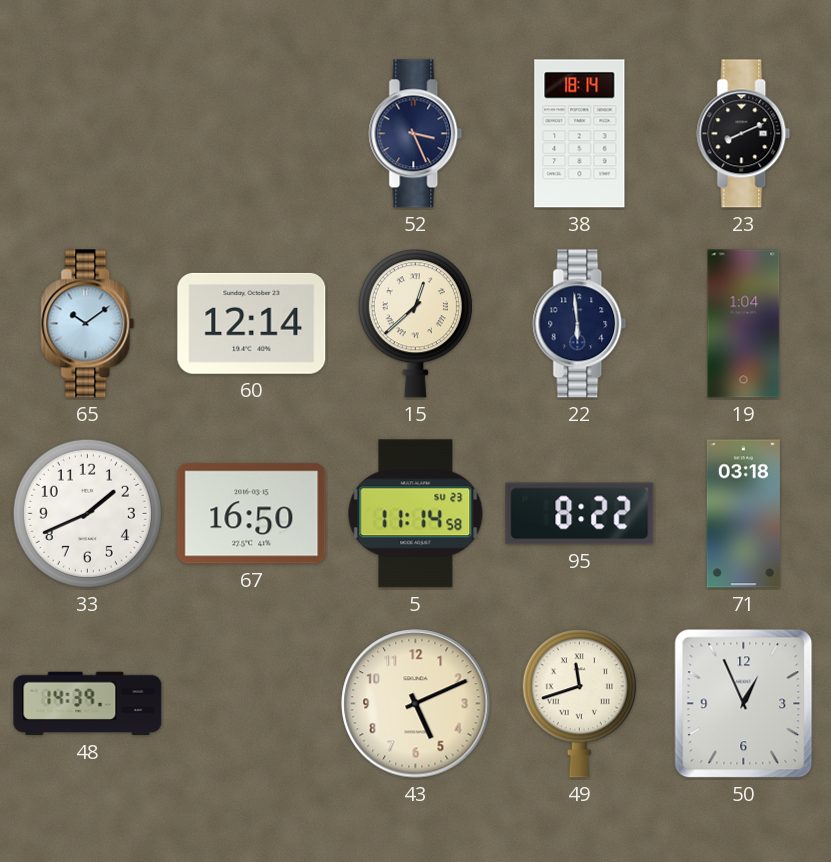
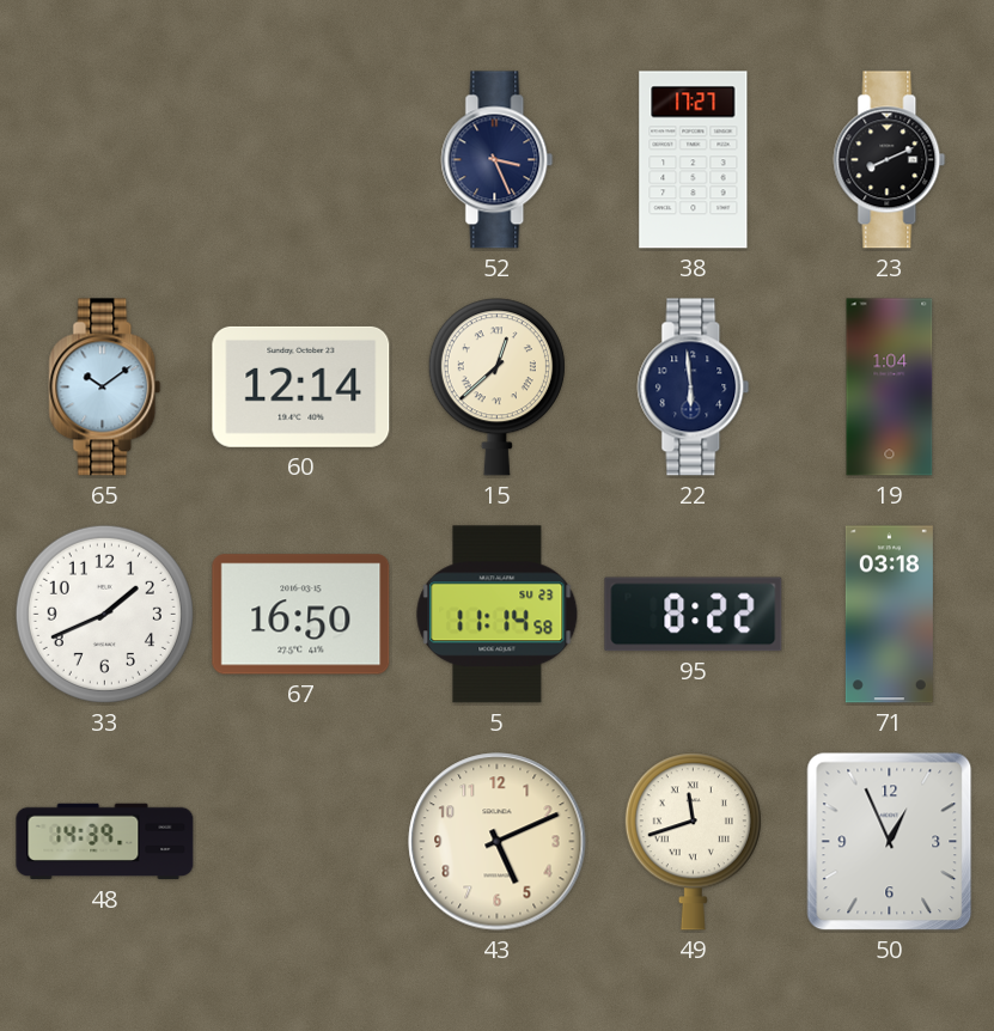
38: 18:14 -> 17:27
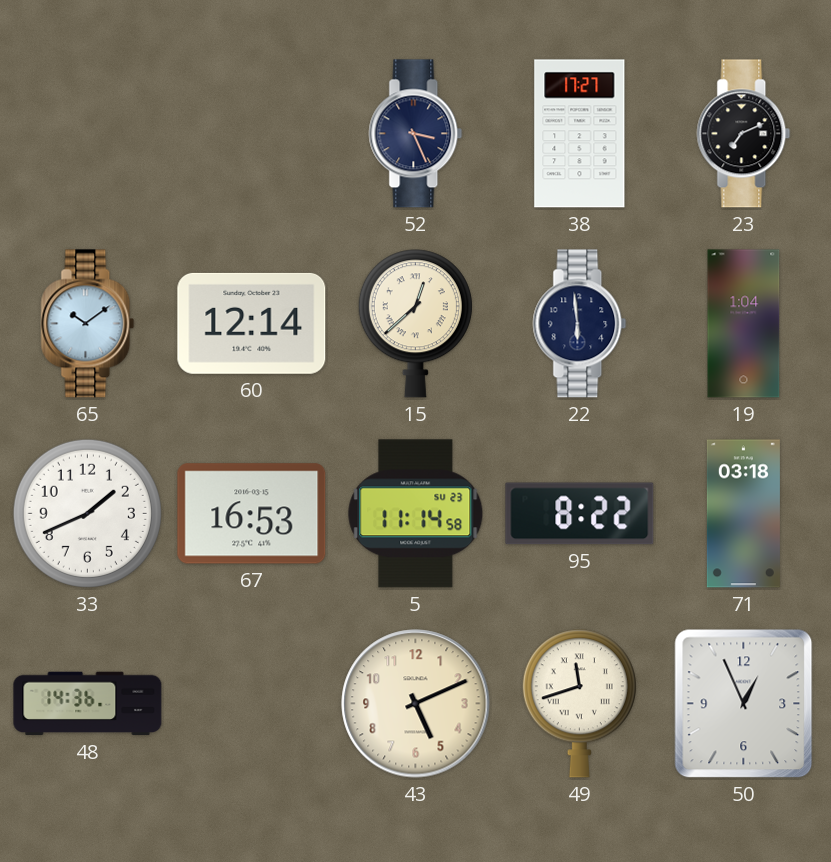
23: 8:11 -> 7:11
67: 16:50 -> 16:53
48: 14:39 -> 14:36
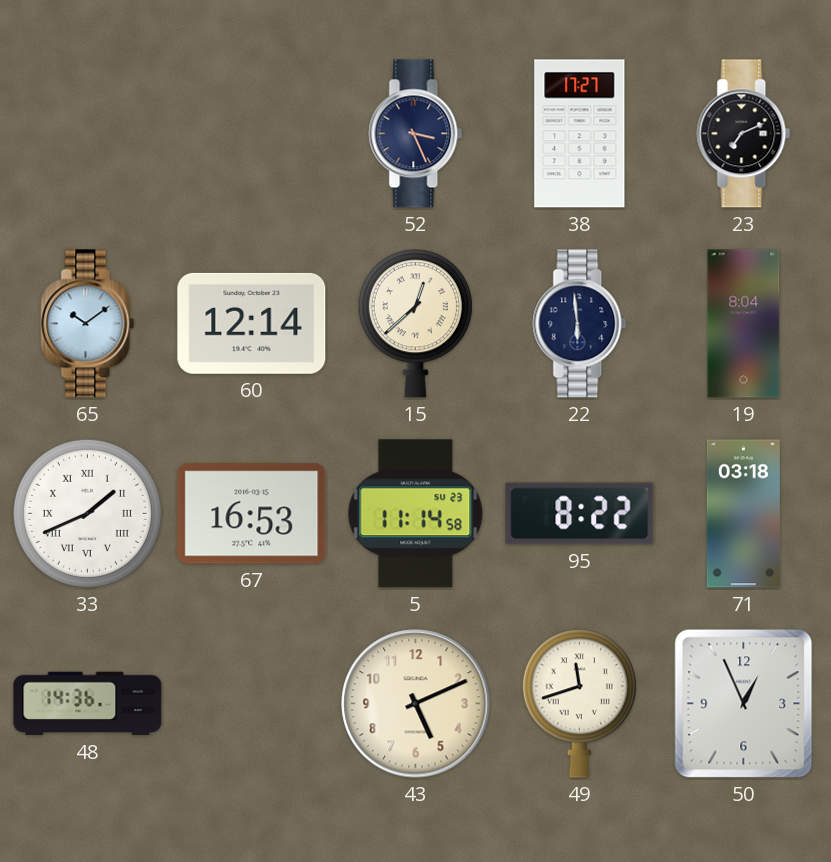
19: 1:04 -> 8:04
33 numerals: Arabic -> Roman
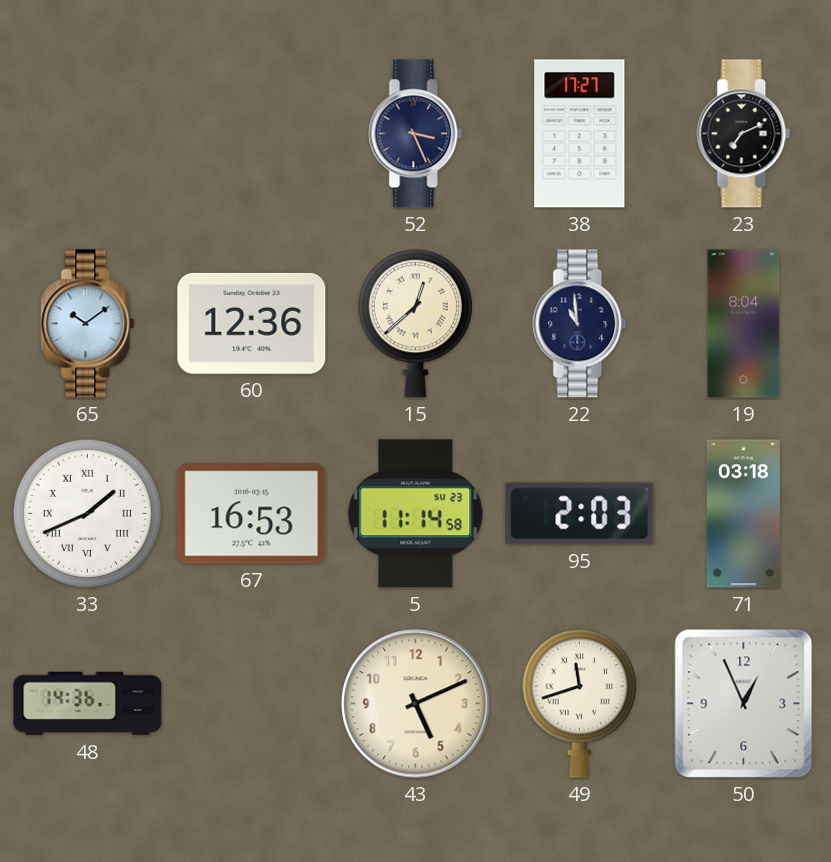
60: 12:14 -> 12:36
22: 5:59 -> 10:59
95: 8:22 -> 2:03
